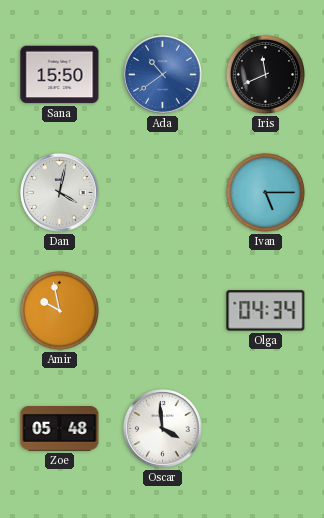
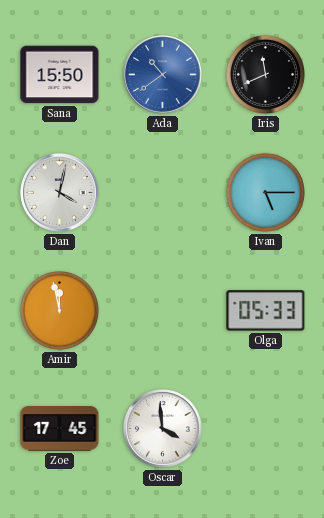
Amir: 9:58 -> 11:58
Olga: 04:34 -> 05:33
Zoe: 05:48 -> 17:45
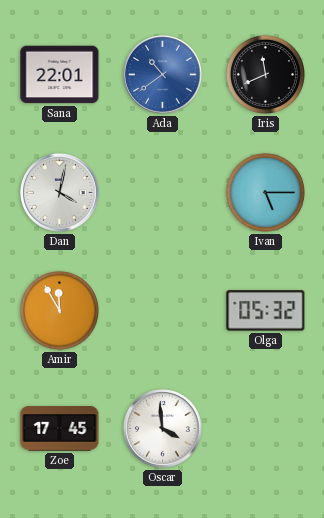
Sana: 15:50 -> 22:01
Amir: 11:58 -> 11:55
Olga: 05:33 -> 05:32
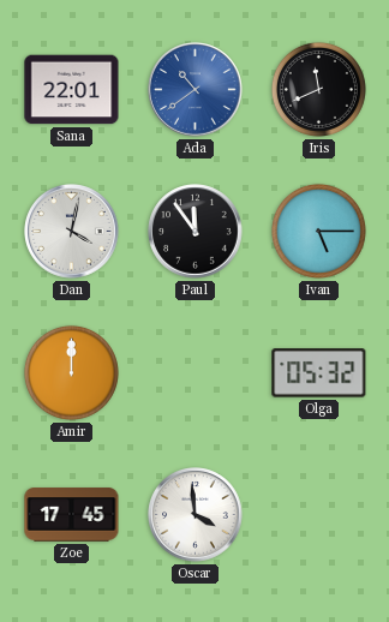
Paul: none -> 11:54
Amir: 11:55 -> 12:00
